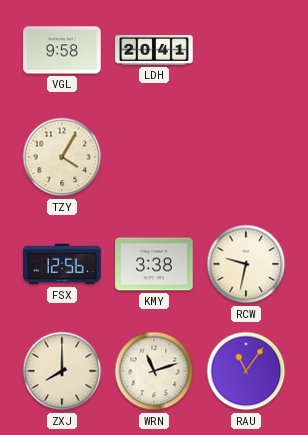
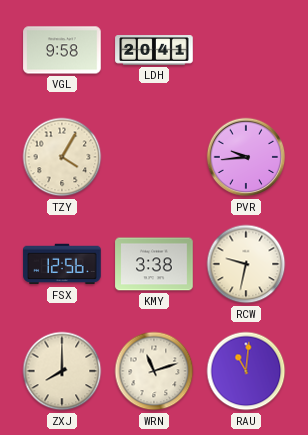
PVR: none -> 9:44
RAU: 11:06 -> 11:01
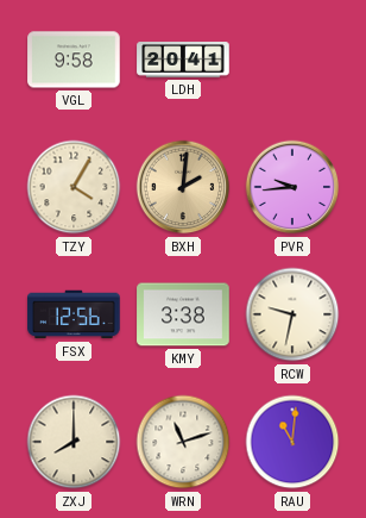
BXH: none -> 2:01
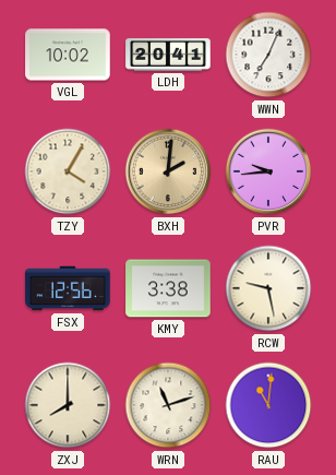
VGL: 9:58 -> 10:02
WWN: none -> 7:04
RCW: 9:32 -> 9:28
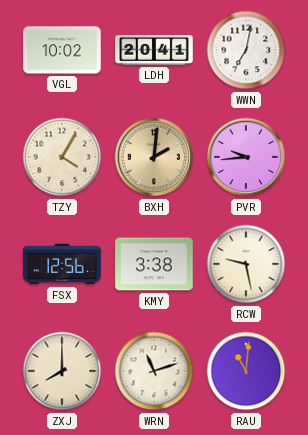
WWN: 7:04 -> 7:02
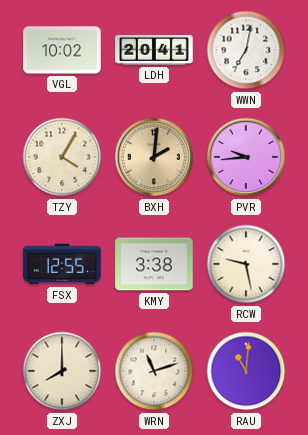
FSX: 12:56 -> 12:55
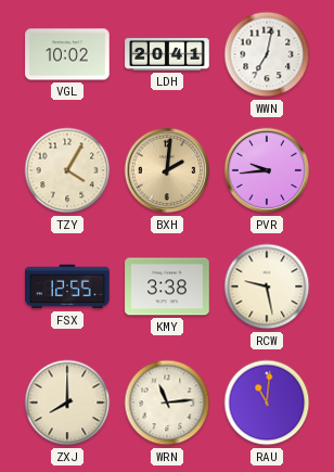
WRN: 11:12 -> 11:14
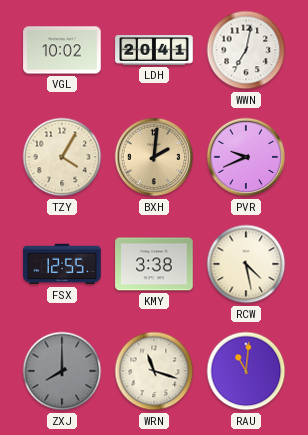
PVR: 9:44 -> 9:41
RCW: 9:28 -> 4:28
ZXJ dial: cream -> grey
WRN: 11:14 -> 11:18
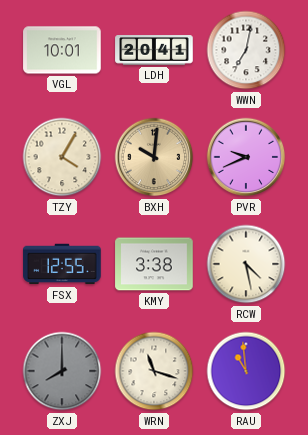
VGL: 10:02 -> 10:01
BXH: 2:01 -> 10:01
RAU: 11:01 -> 10:59
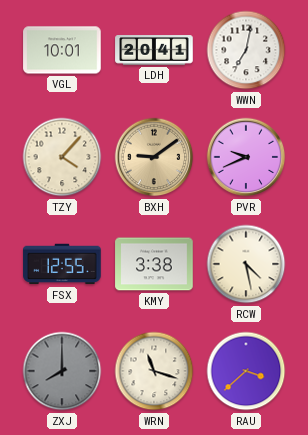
TZY: 4:05 -> 4:07
BXH: 10:01 -> 9:09
RAU: 10:59 -> 3:38
